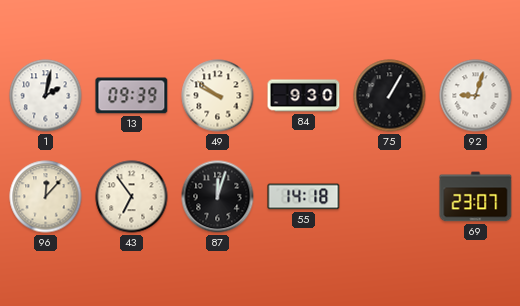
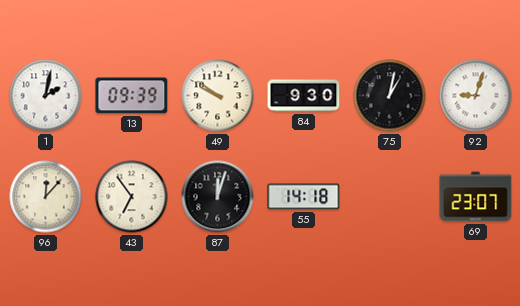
75: 1:05 -> 1:02
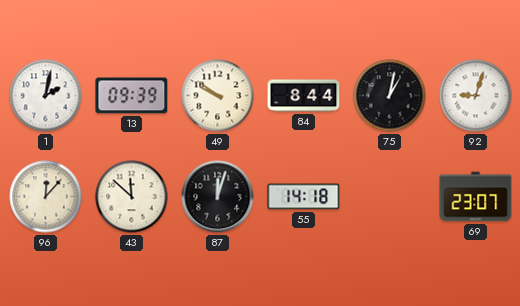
84: 9:30 -> 8:44
43: 6:54 -> 11:52
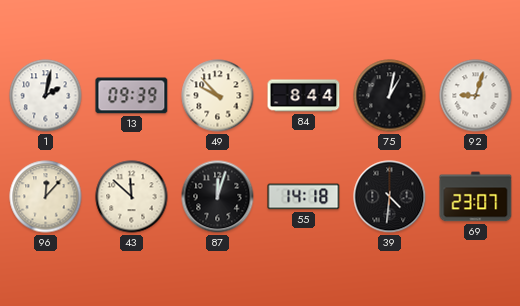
49: 9:51 -> 9:53
39: none -> 4:31
